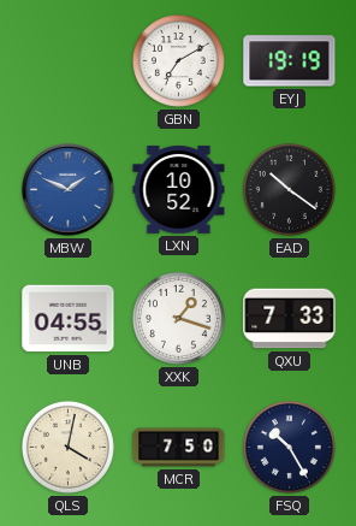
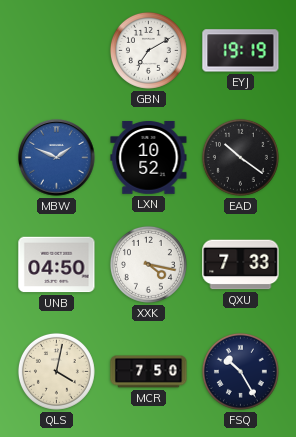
UNB: 04:55 -> 04:50
XXK: 1:18 -> 4:17
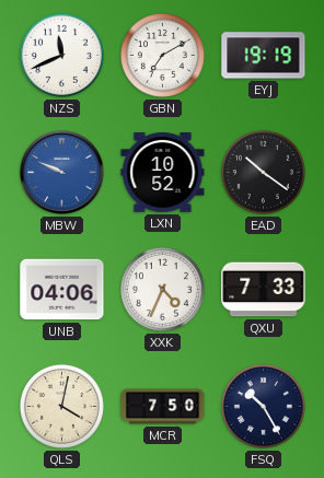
NZS: none -> 11:41
MBW: 1:49 -> 9:49
UNB: 04:50 -> 04:06
XXK: 4:17 -> 4:34
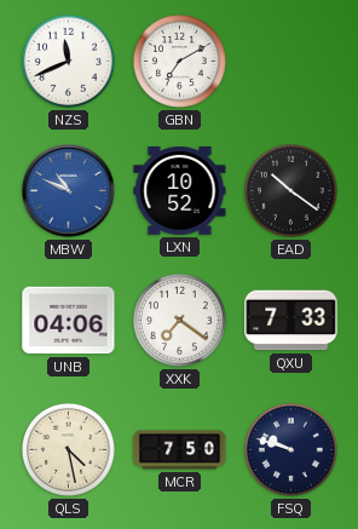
EYJ: 19:19 -> none
MBW: 9:49 -> 10:49
XXK: 4:34 -> 7:21
QLS: 4:02 -> 4:28
FSQ: 10:25 -> 9:48
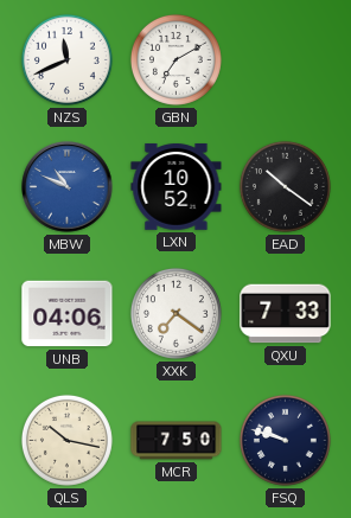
QLS: 4:28 -> 10:17
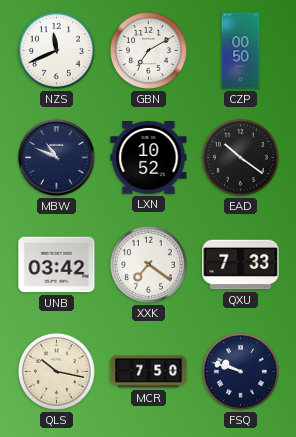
CZP: none -> 00:50
MBW dial: blue -> navy
UNB: 04:06 -> 03:42
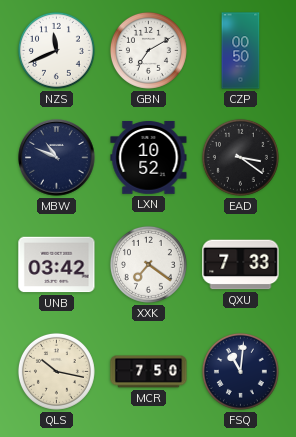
EAD: 10:21 -> 3:21
FSQ: 9:48 -> 11:01
